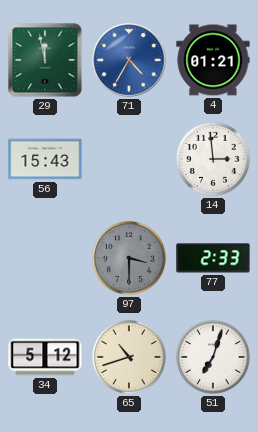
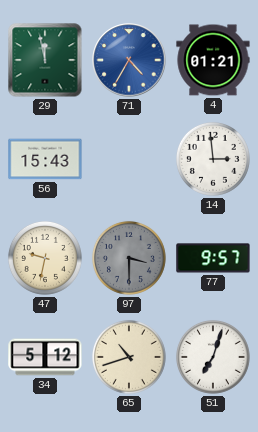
47: none -> 9:32
77: 2:33 -> 9:57
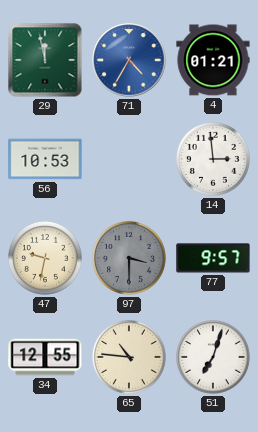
56: 15:43 -> 10:53
34: 5:12 -> 12:55
65: 10:42 -> 10:46
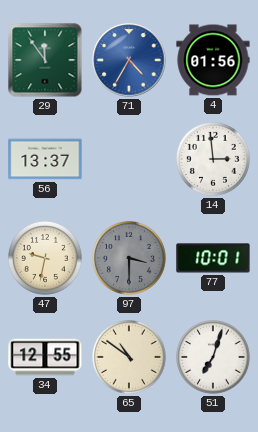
29: 11:58 -> 11:54
4: 01:21 -> 01:56
56: 10:53 -> 13:37
77: 9:57 -> 10:01
65: 10:46 -> 10:51
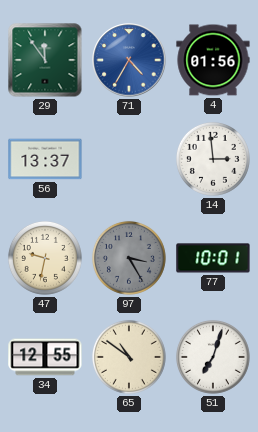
97: 3:30 -> 3:25
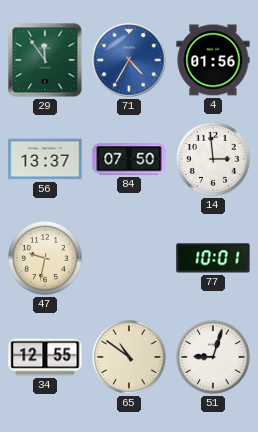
84: none -> 07:50
97: 3:25 -> none
51: 7:03 -> 9:03
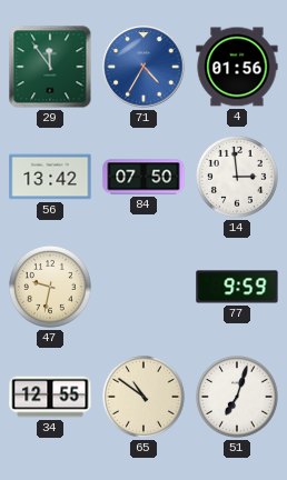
56: 13:37 -> 13:42
77: 10:01 -> 9:59
51: 9:03 -> 7:03
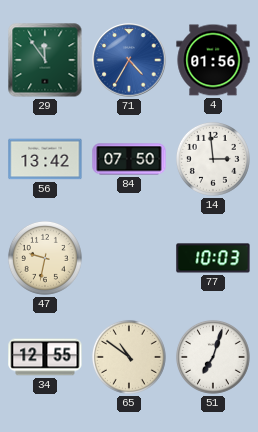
77: 9:59 -> 10:03
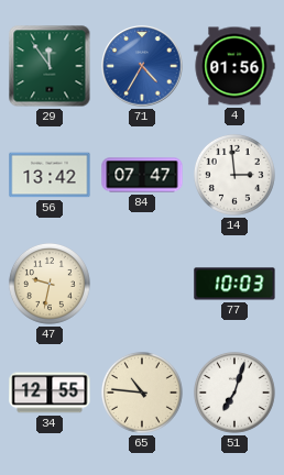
84: 07:50 -> 07:47
65: 10:51 -> 10:46
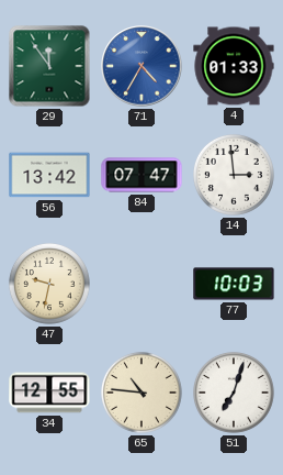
4: 01:56 -> 01:33
